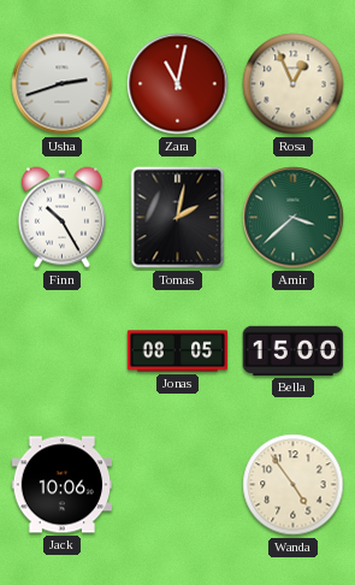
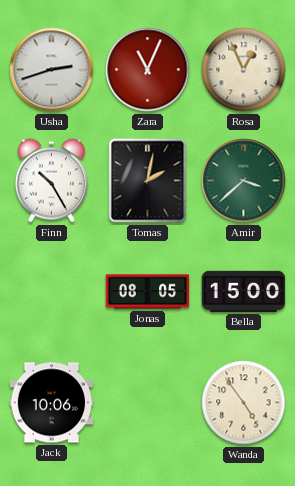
Zara: 11:02 -> 11:04
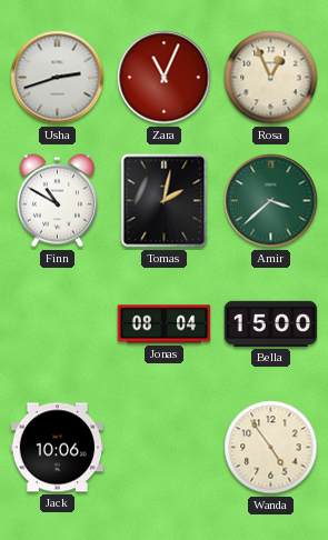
Finn: 10:25 -> 10:50
Jonas: 08:05 -> 08:04
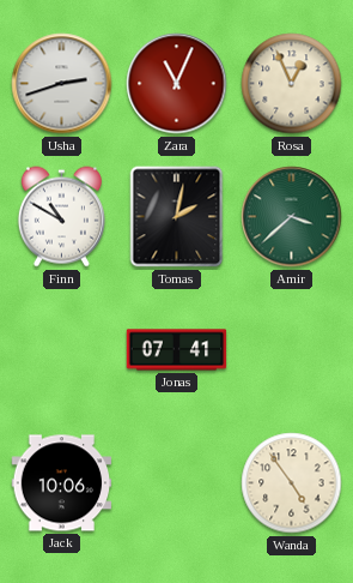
Jonas: 08:04 -> 07:41
Bella: 15:00 -> none
